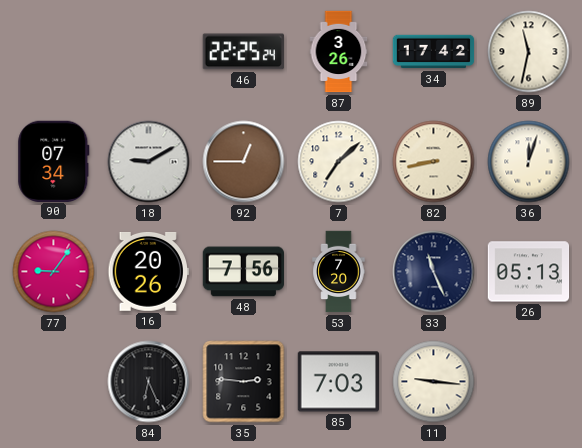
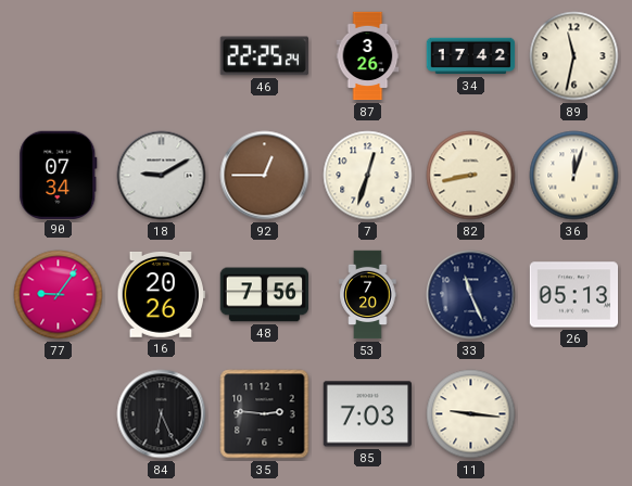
7: 7:08 -> 12:33
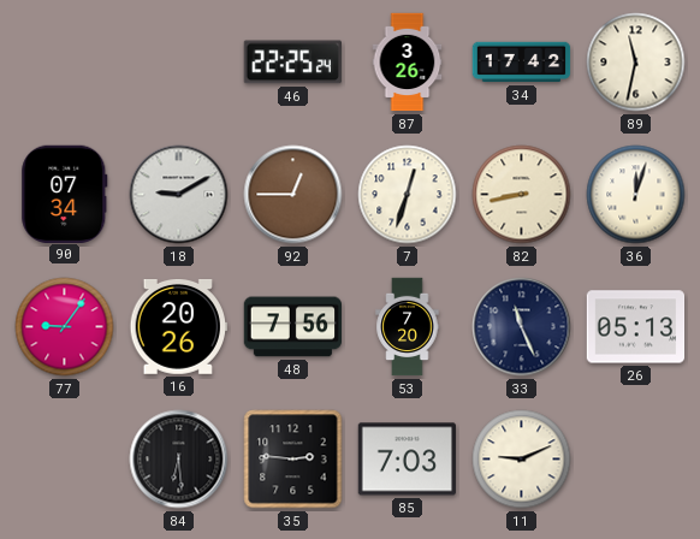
84: 6:26 -> 6:29
11: 9:16 -> 9:11
